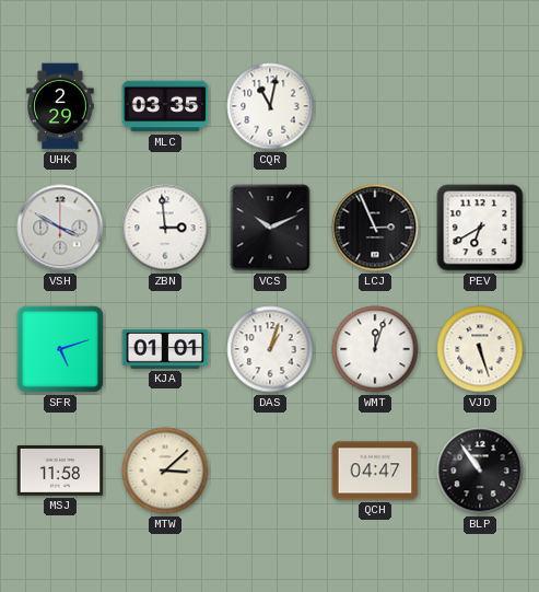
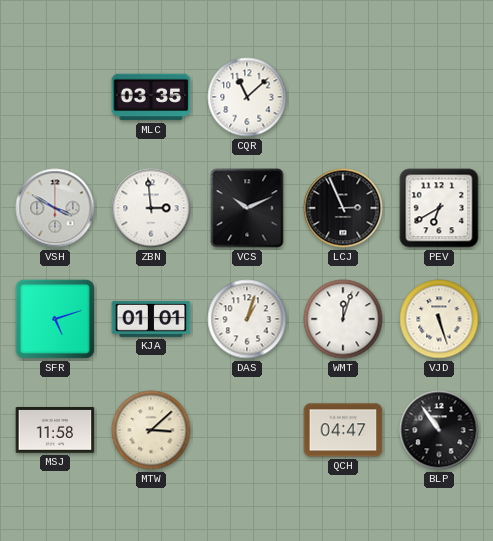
UHK: 2:29 -> none
CQR: 11:02 -> 11:08
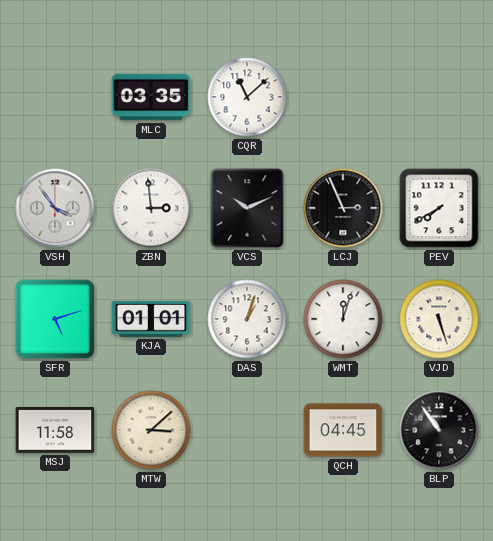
VSH: 3:50 -> 3:54
PEV: 6:40 -> 7:40
QCH: 04:47 -> 04:45
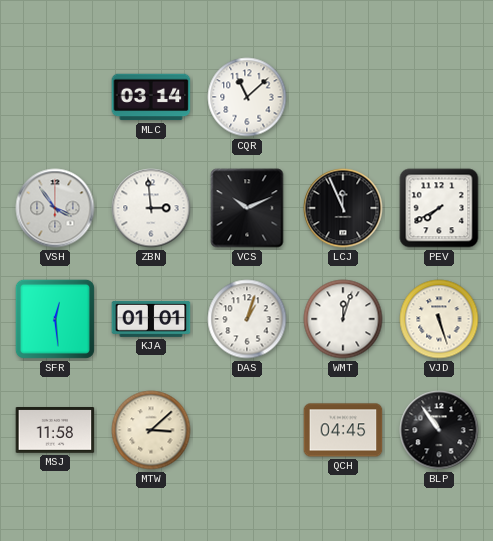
MLC: 03:35 -> 03:14
LCJ: 2:56 -> 11:56
SFR: 5:12 -> 12:29
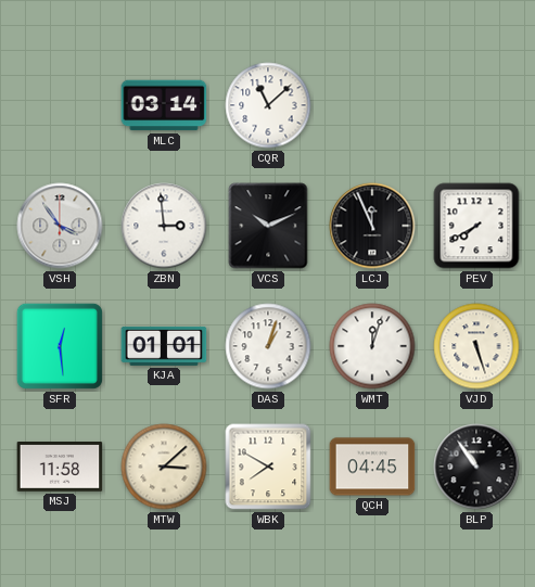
WBK: none -> 7:50
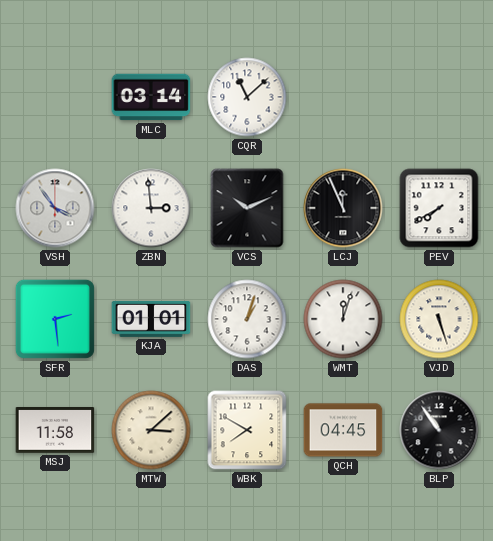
SFR: 12:29 -> 2:29
